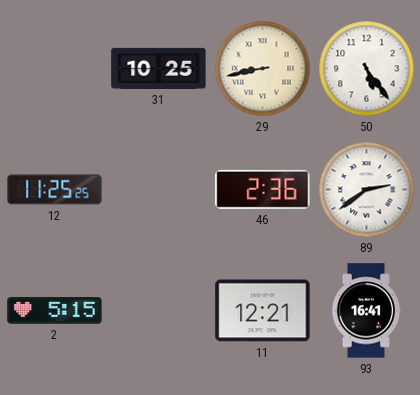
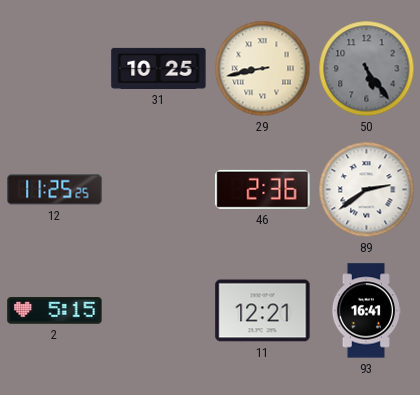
50 dial: white -> grey
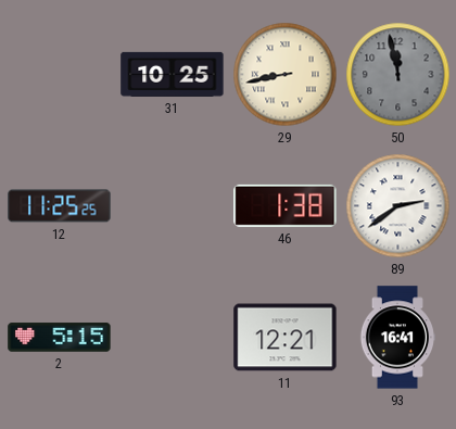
50: 5:24 -> 11:58
46: 2:36 -> 1:38
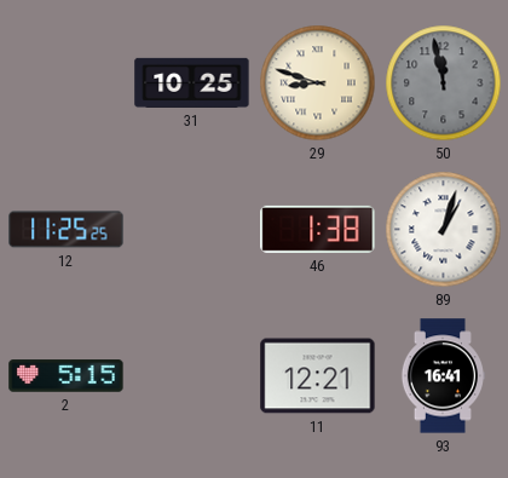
29: 8:43 -> 8:48
89: 2:39 -> 1:03
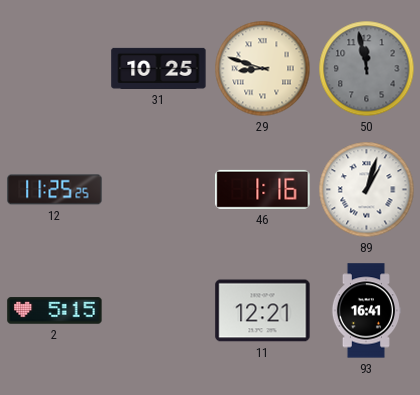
46: 1:38 -> 1:16
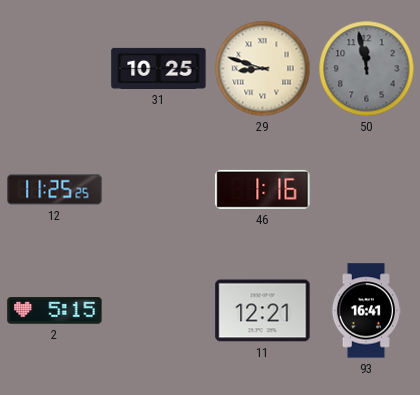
89: 1:03 -> none
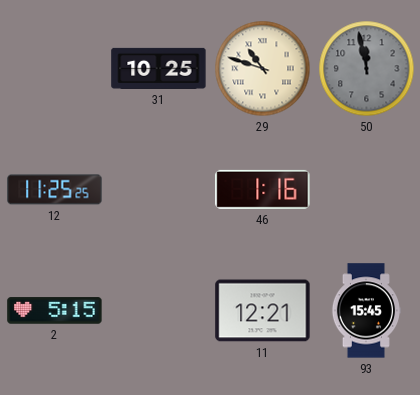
29: 8:48 -> 10:48
93: 16:41 -> 15:45
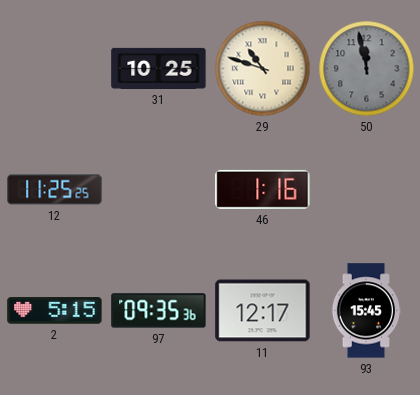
97: none -> 09:35
11: 12:21 -> 12:17
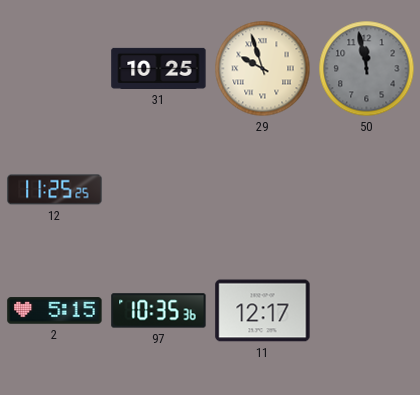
29: 10:48 -> 9:57
46: 1:16 -> none
97: 09:35 -> 10:35
93: 15:45 -> none
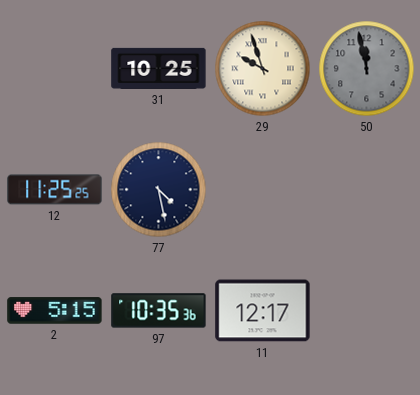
77: none -> 4:28
